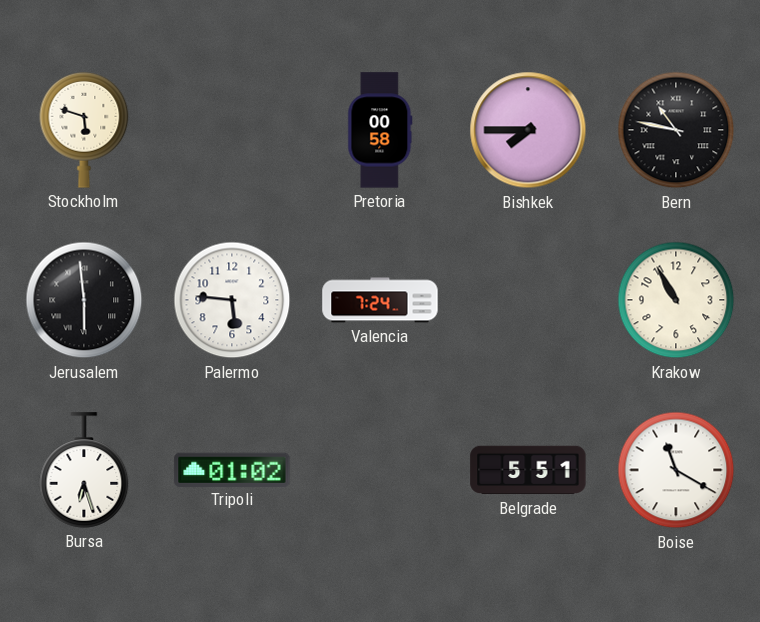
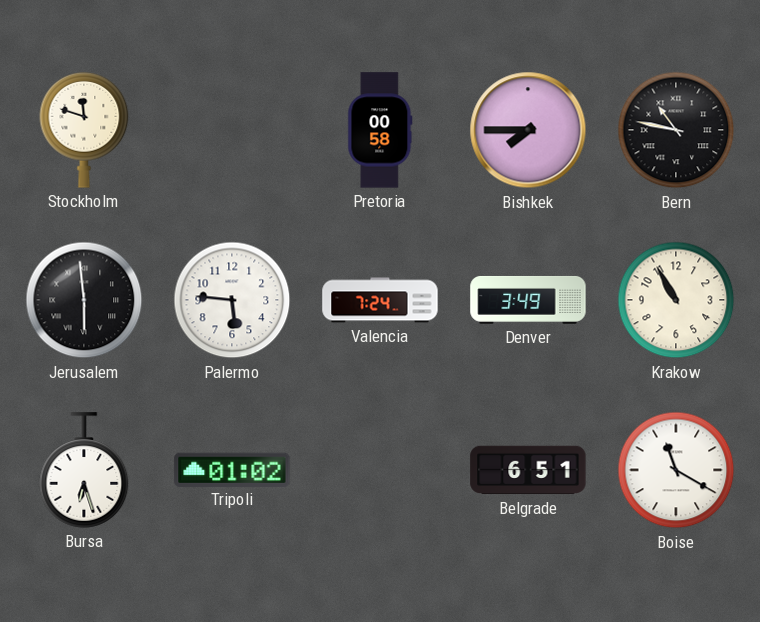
Stockholm: 5:48 -> 11:48
Denver: none -> 3:49
Belgrade: 5:51 -> 6:51
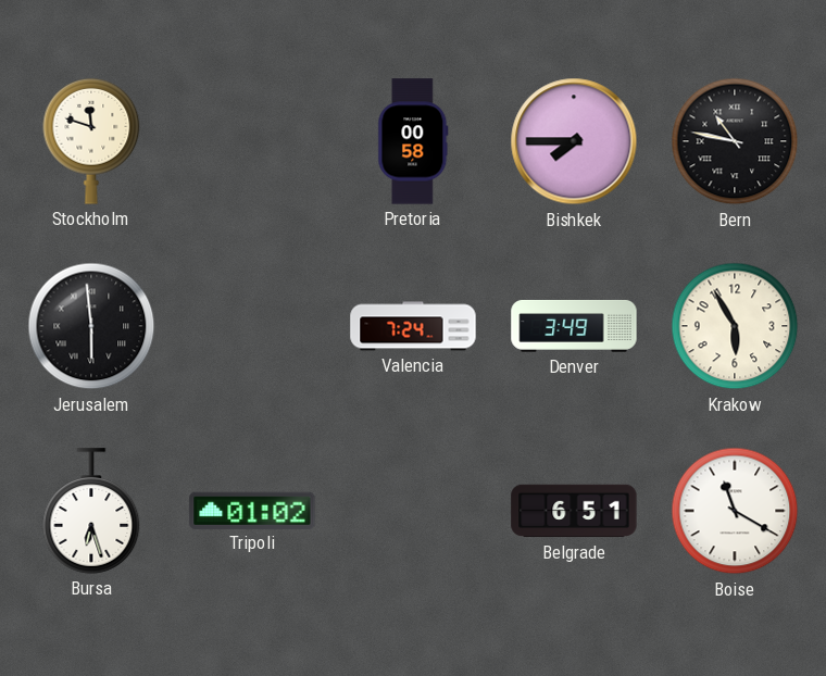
Palermo: 5:46 -> none
Krakow: 10:55 -> 5:55
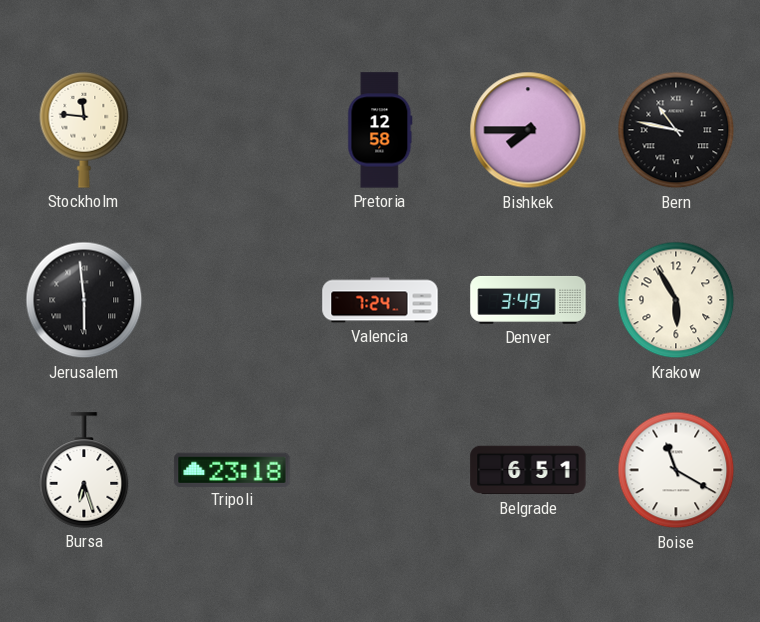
Stockholm: 11:48 -> 11:46
Pretoria: 00:58 -> 12:58
Tripoli: 01:02 -> 23:18
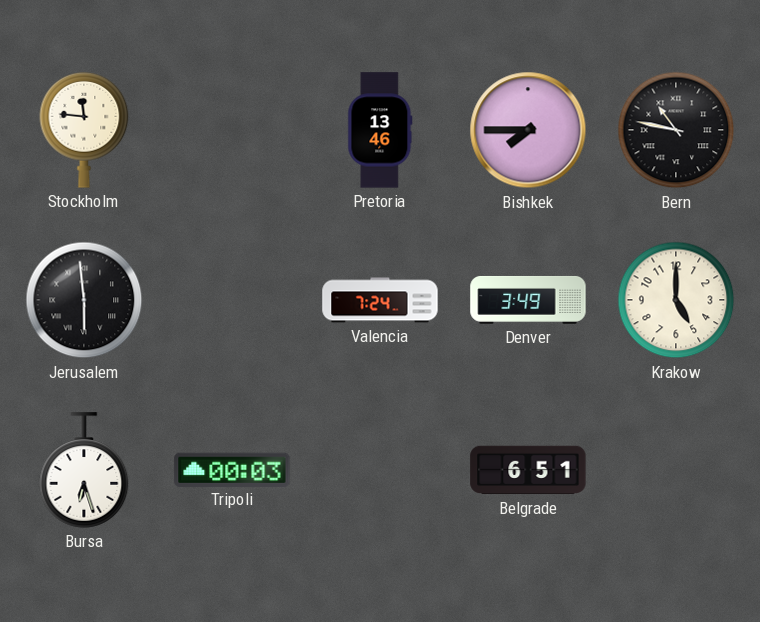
Pretoria: 12:58 -> 13:46
Krakow: 5:55 -> 5:00
Tripoli: 23:18 -> 00:03
Boise: 11:20 -> none
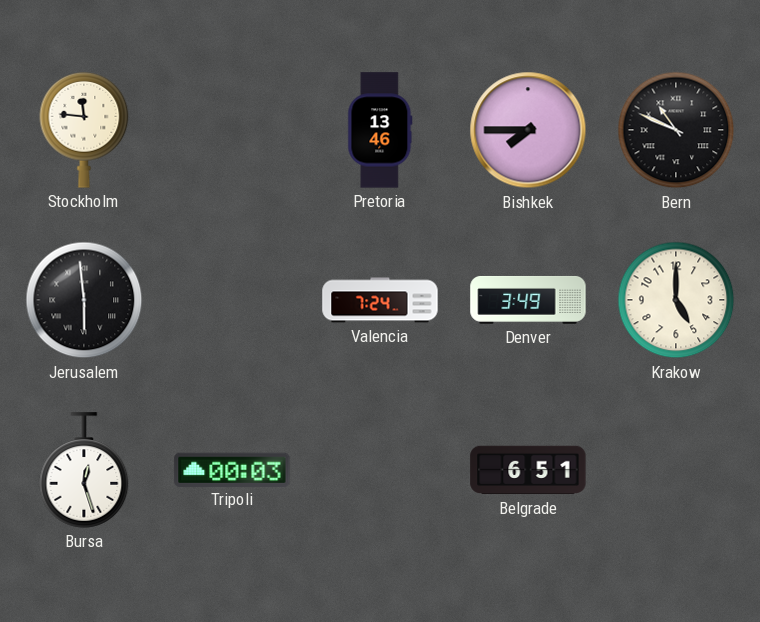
Bern: 10:47 -> 10:49
Bursa: 6:27 -> 12:27
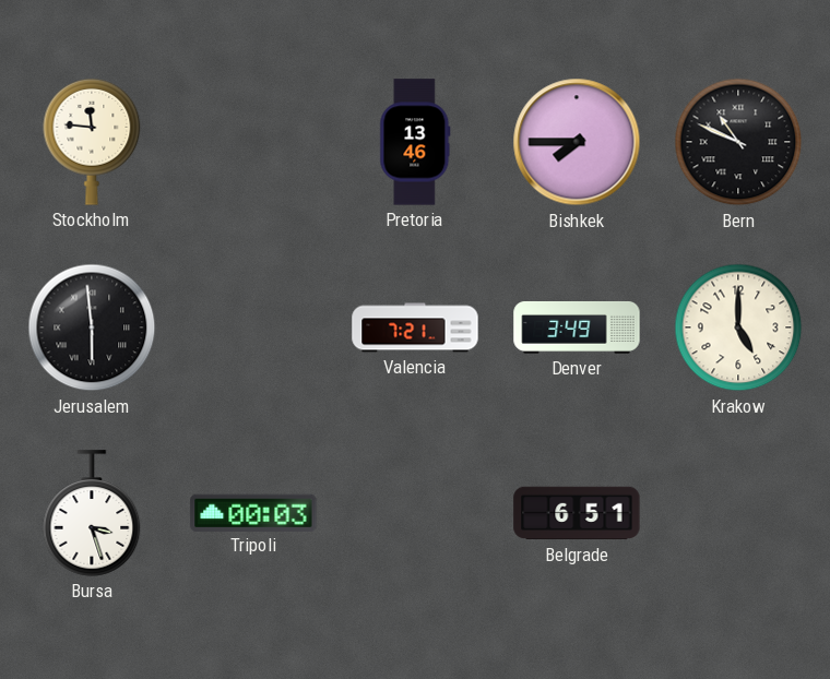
Valencia: 7:24 -> 7:21
Bursa: 12:27 -> 3:27
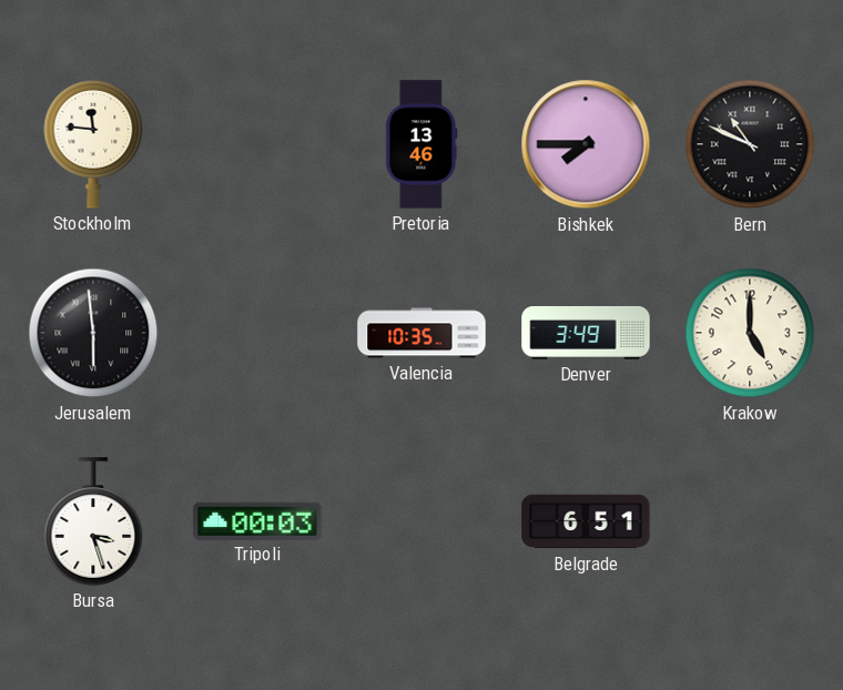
Valencia: 7:21 -> 10:35
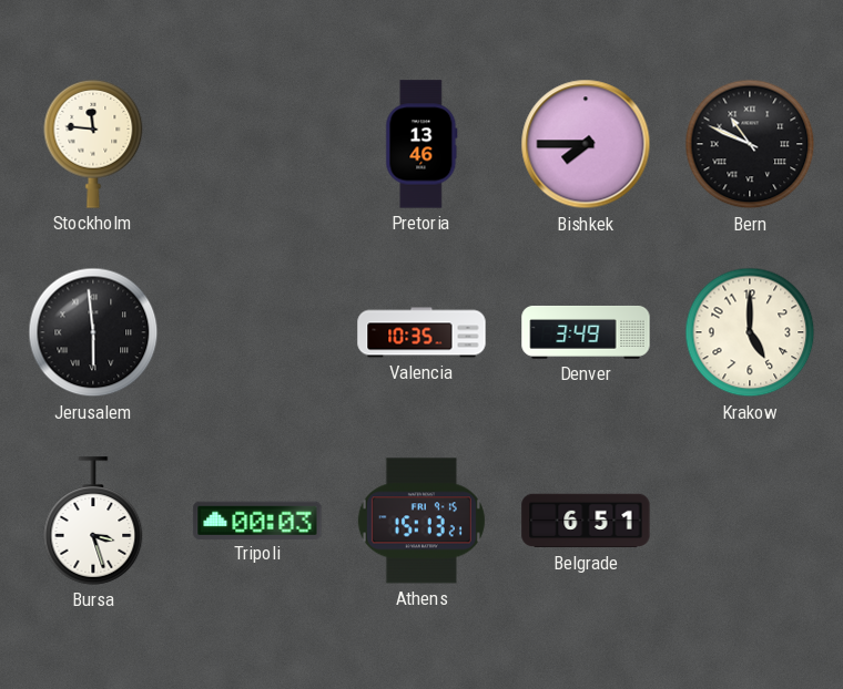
Athens: none -> 15:13
